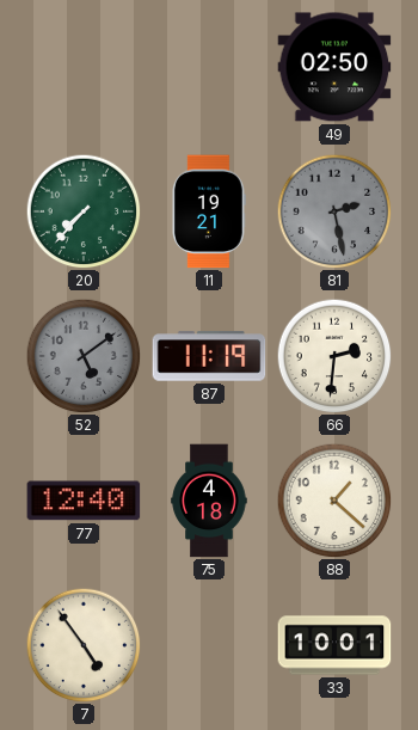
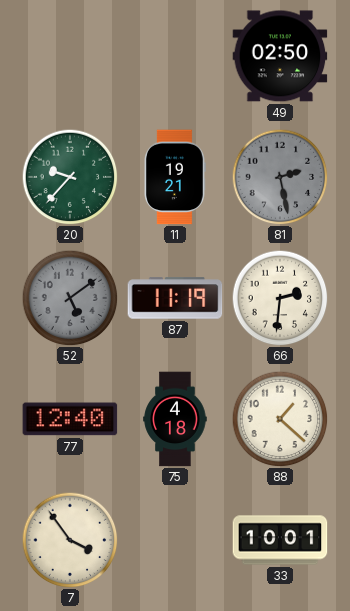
20: 7:37 -> 9:37
7: 4:54 -> 3:54
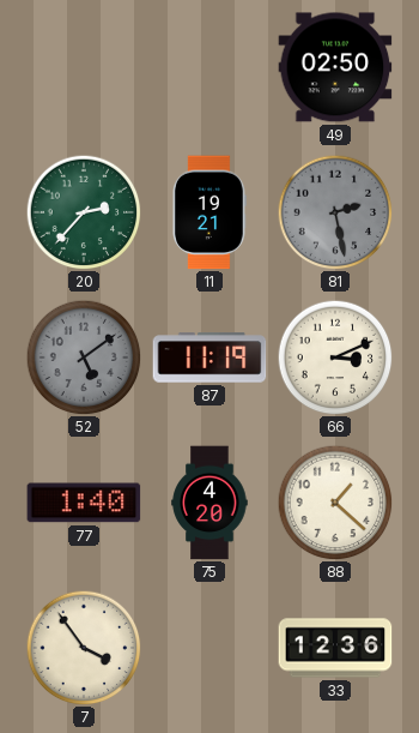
20: 9:37 -> 2:37
66: 2:31 -> 3:11
77: 12:40 -> 1:40
75: 4:18 -> 4:20
33: 10:01 -> 12:36
